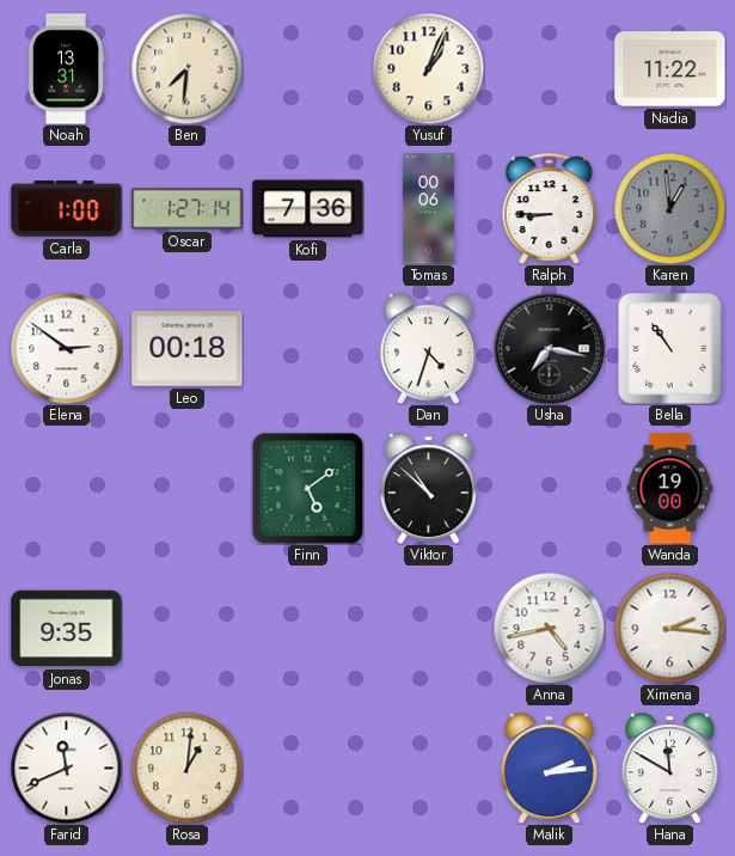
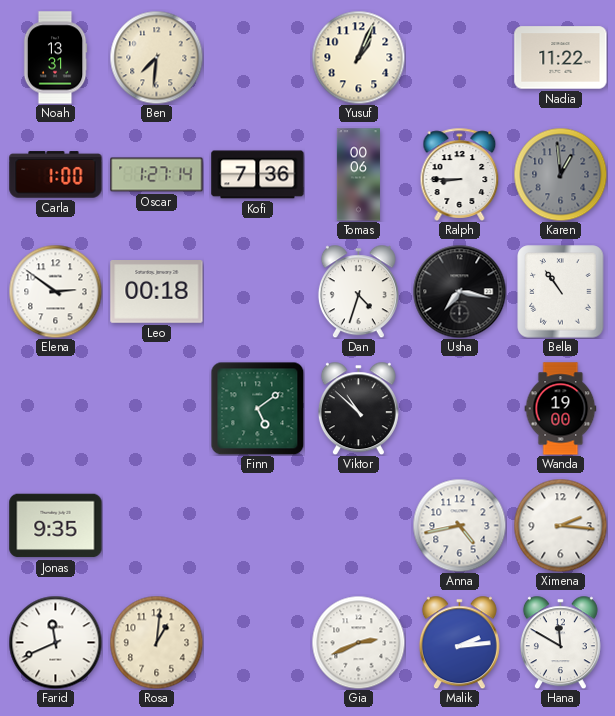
Gia: none -> 2:41
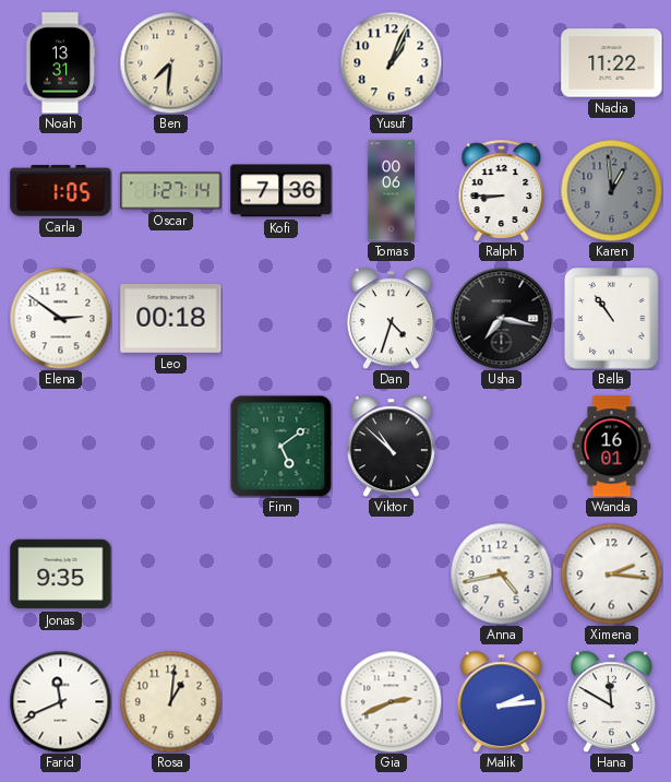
Carla: 1:00 -> 1:05
Wanda: 19:00 -> 16:01
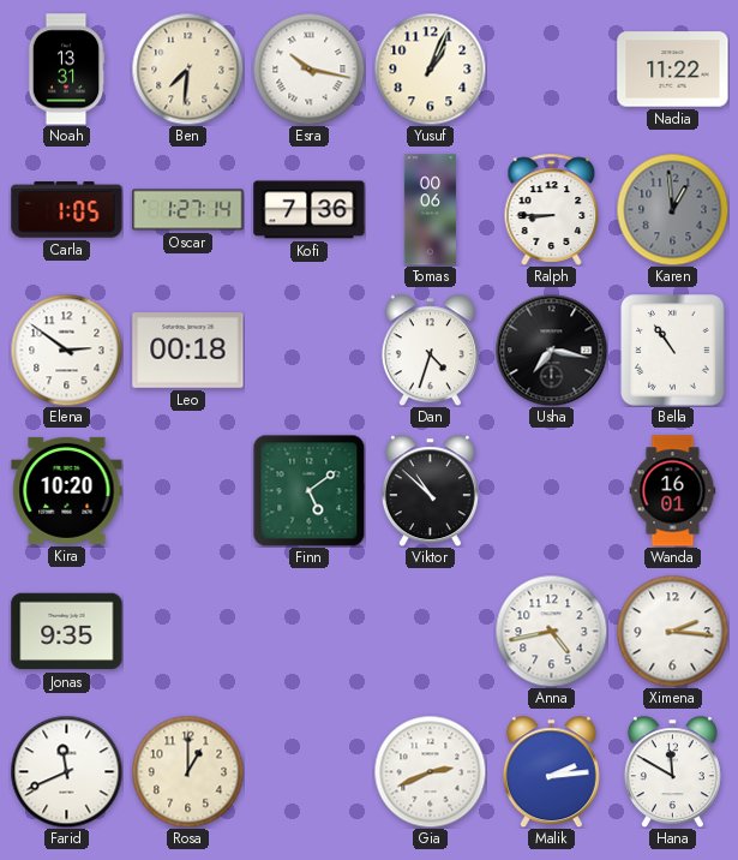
Esra: none -> 10:17
Kira: none -> 10:20
Rosa: 1:01 -> 1:00
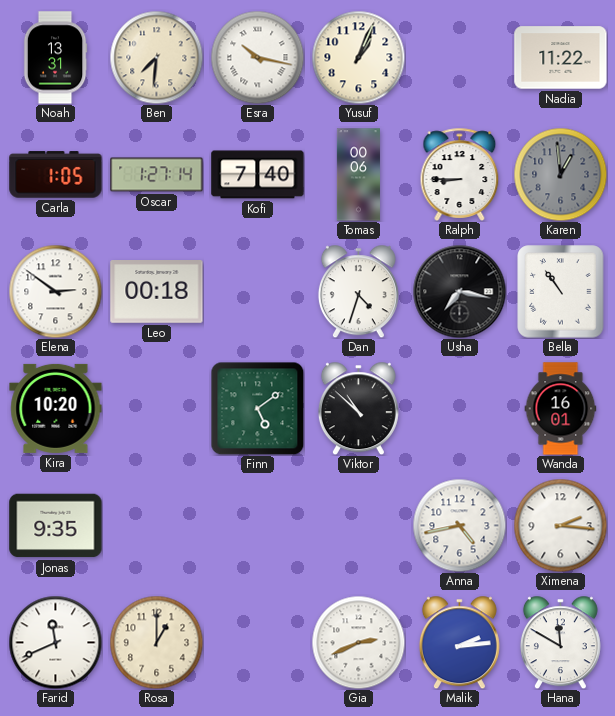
Kofi: 7:36 -> 7:40
